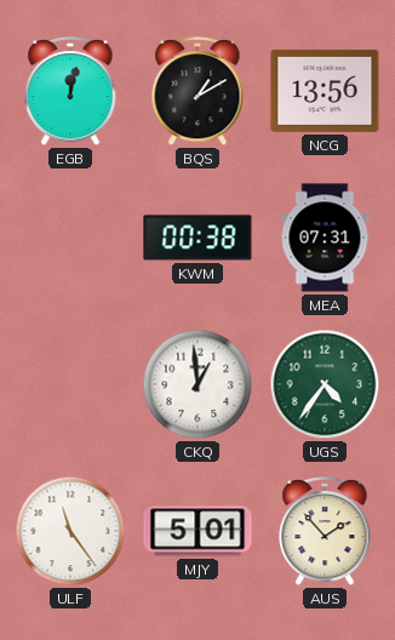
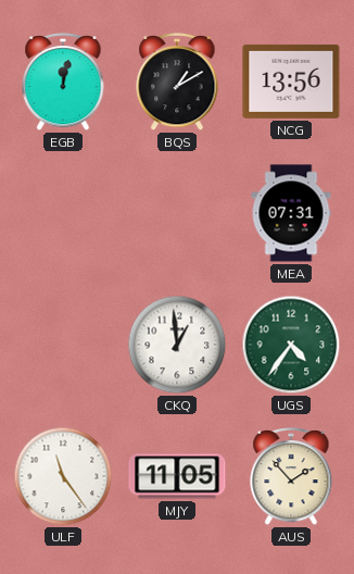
KWM: 00:38 -> none
MJY: 5:01 -> 11:05
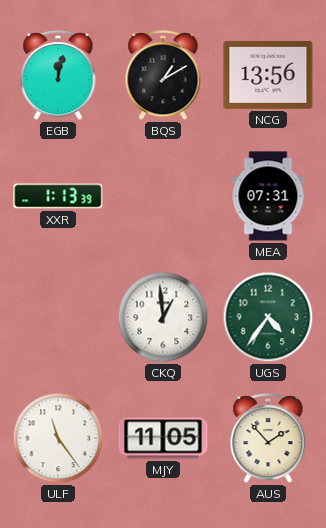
XXR: none -> 1:13
